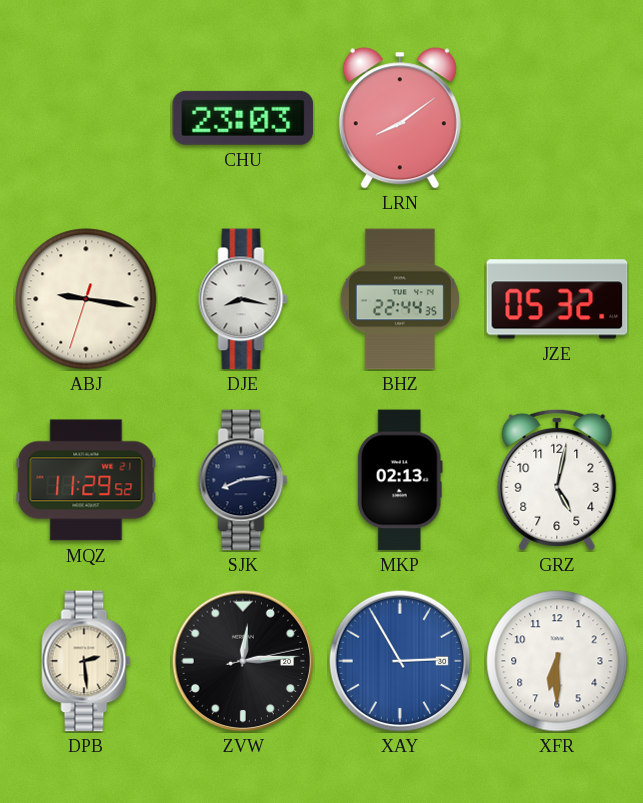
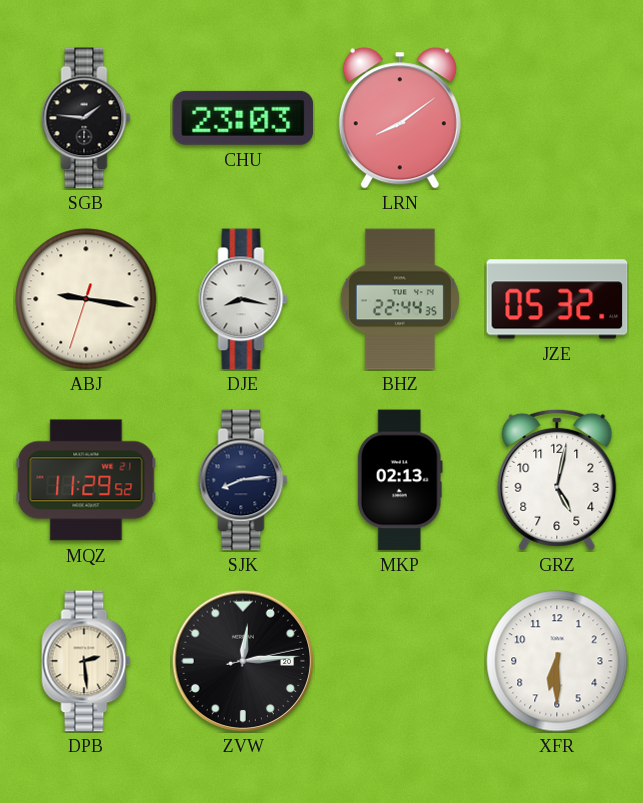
SGB: none -> 1:46
XAY: 2:55 -> none
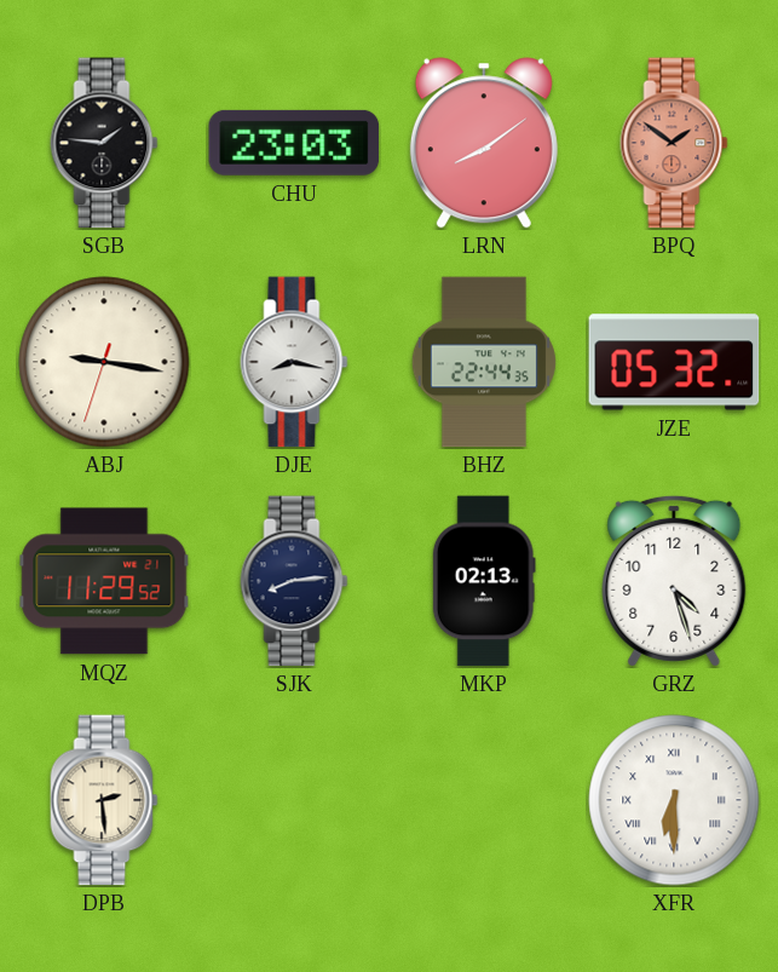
BPQ: none -> 1:51
GRZ: 5:02 -> 4:27
ZVW: 12:14 -> none
XFR numerals: Arabic -> Roman
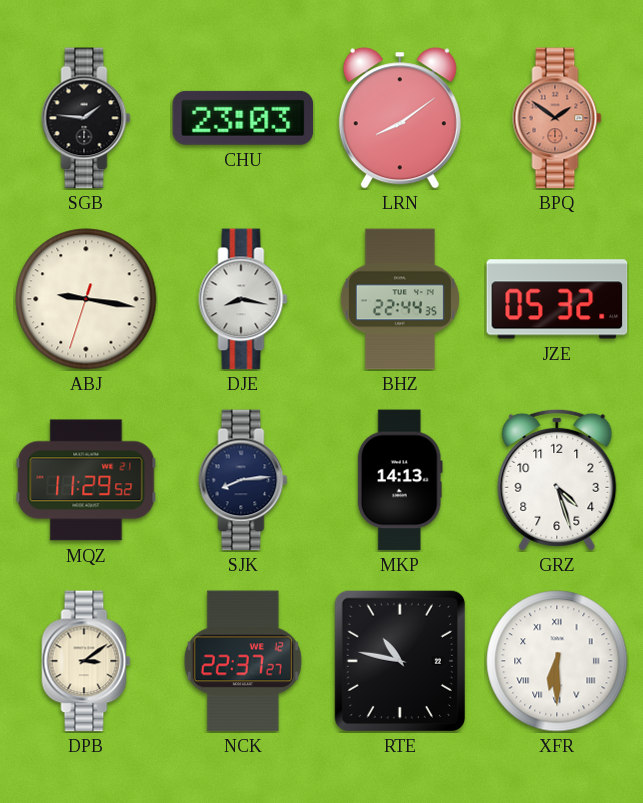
MKP: 02:13 -> 14:13
DPB: 2:29 -> 3:09
NCK: none -> 22:37
RTE: none -> 10:47
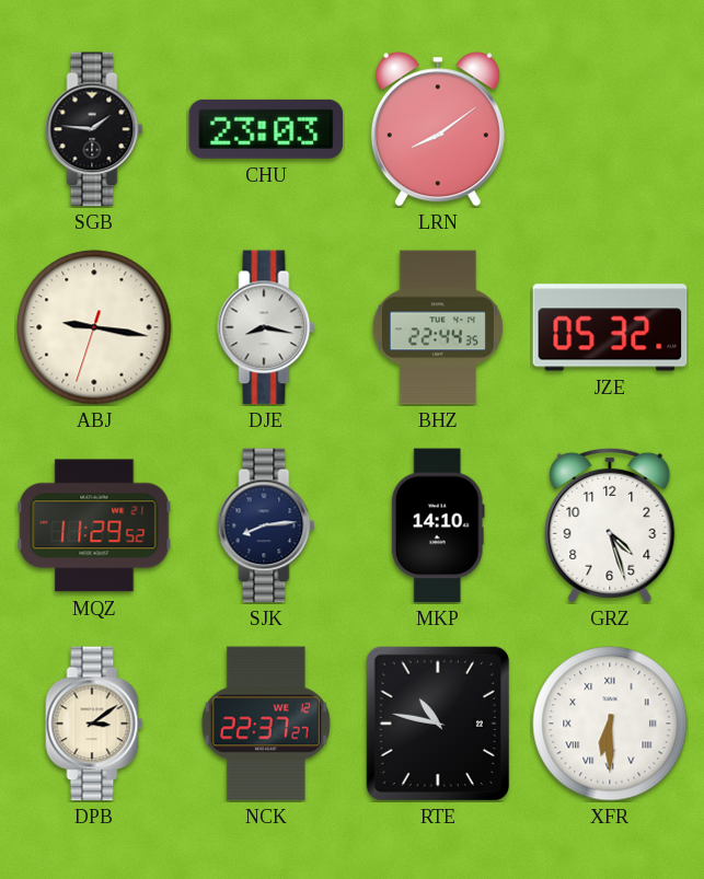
BPQ: 1:51 -> none
MKP: 14:13 -> 14:10
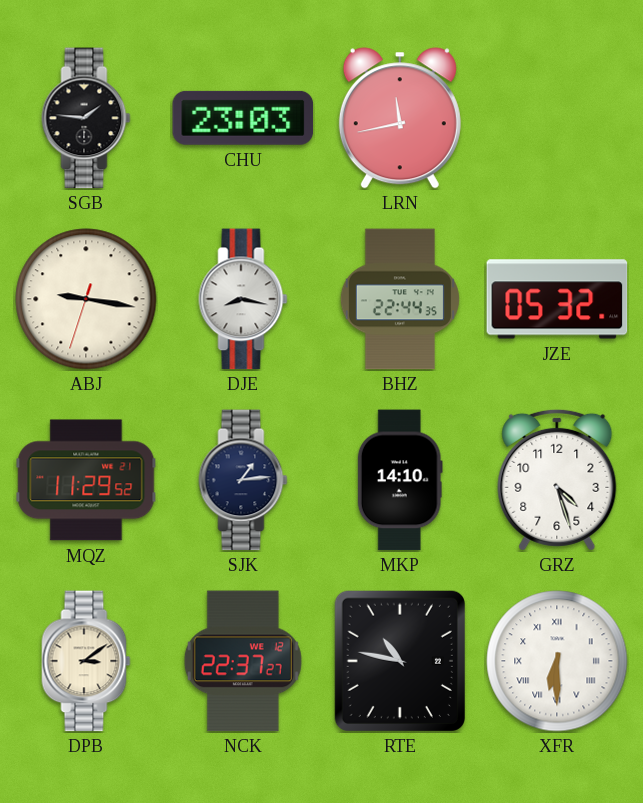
LRN: 8:09 -> 11:43
SJK: 8:14 -> 1:14
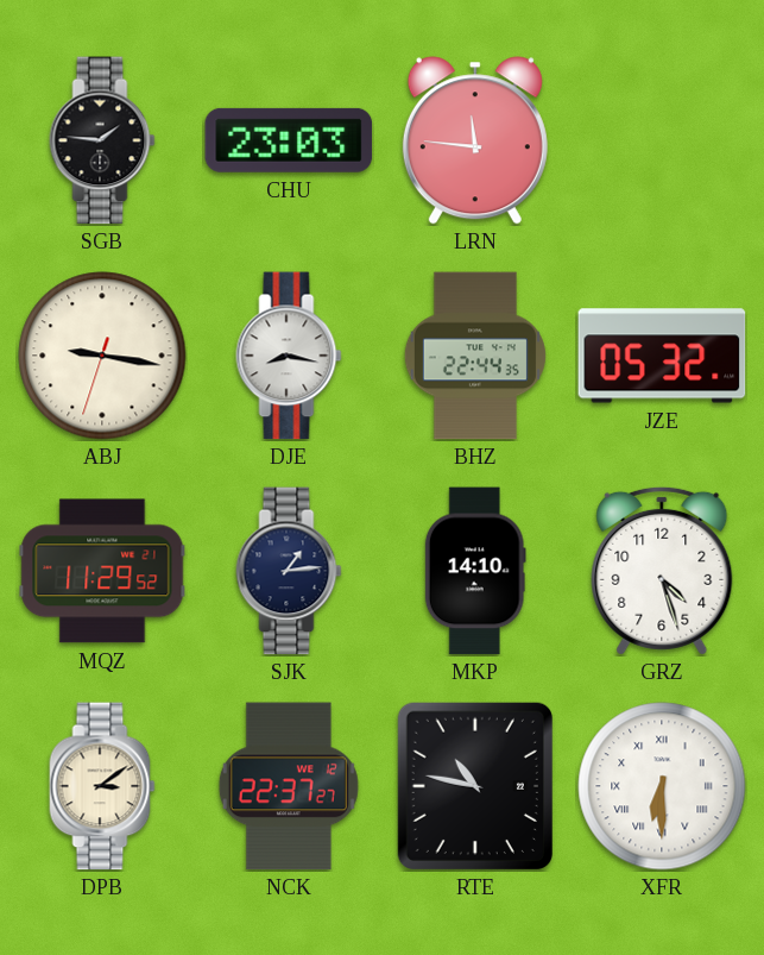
LRN: 11:43 -> 11:46
